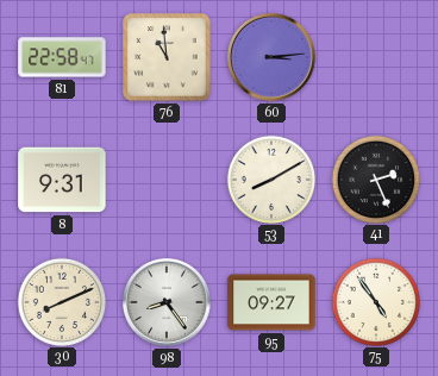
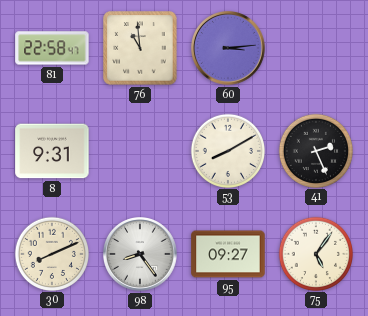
75: 4:54 -> 5:06
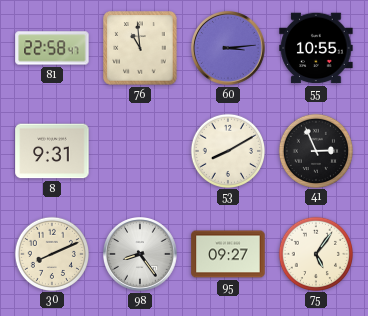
55: none -> 10:55
41: 2:26 -> 2:56
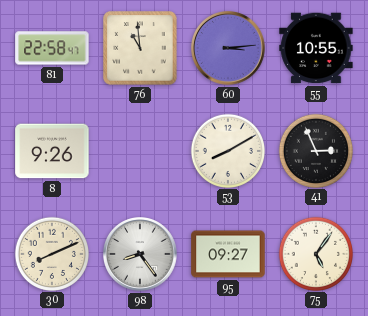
8: 9:31 -> 9:26
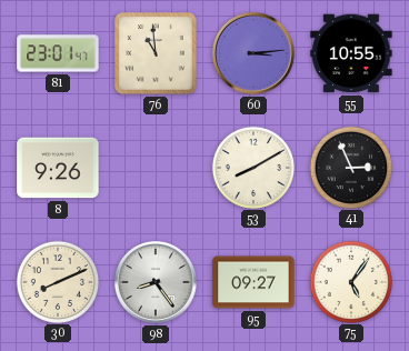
81: 22:58 -> 23:01
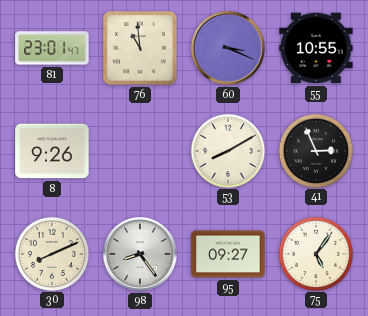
60: 3:14 -> 3:19
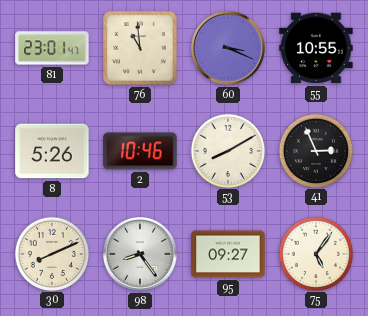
8: 9:26 -> 5:26
2: none -> 10:46
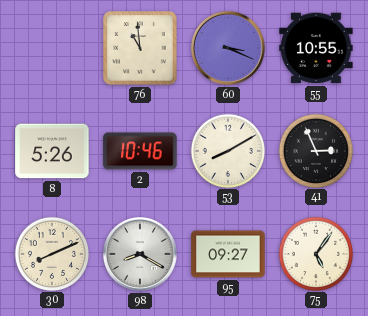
81: 23:01 -> none
98: 8:24 -> 8:20
